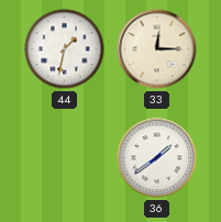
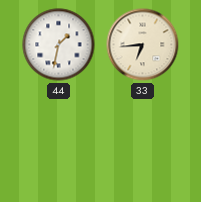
33: 12:15 -> 6:44
36: 1:39 -> none
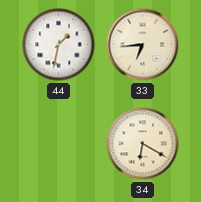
34: none -> 6:20
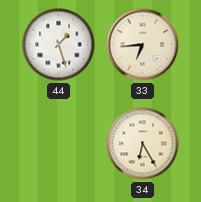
44: 1:32 -> 1:27
34: 6:20 -> 6:25
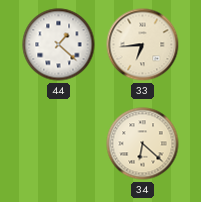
44: 1:27 -> 1:22
34: 6:25 -> 6:22
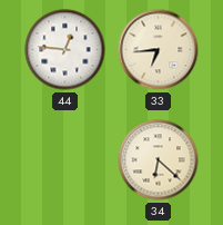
44: 1:22 -> 12:46
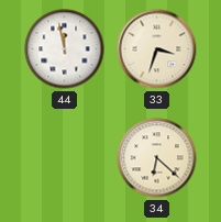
44: 12:46 -> 11:58
33: 6:44 -> 3:33
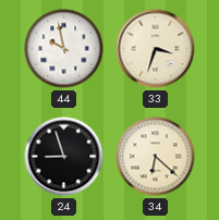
44: 11:58 -> 9:58
24: none -> 8:57
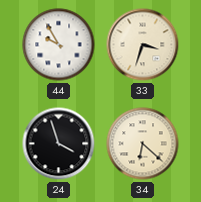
44: 9:58 -> 9:55
24: 8:57 -> 3:57
